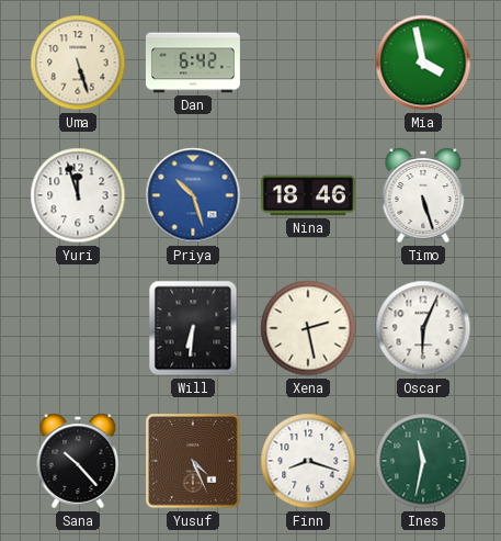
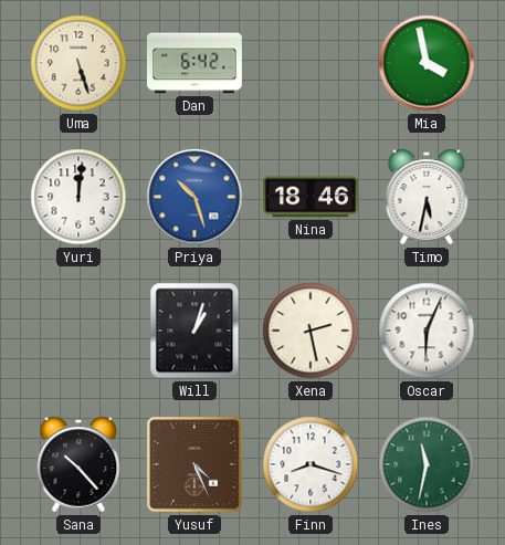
Yuri: 11:57 -> 12:01
Timo: 5:27 -> 5:32
Will: 6:31 -> 1:03
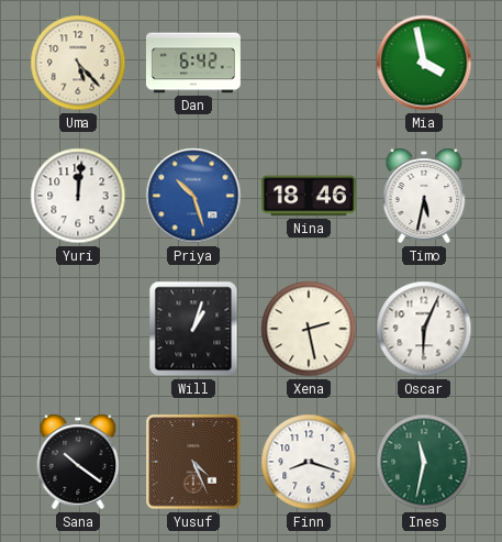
Uma: 5:27 -> 5:23
Sana: 10:23 -> 10:21
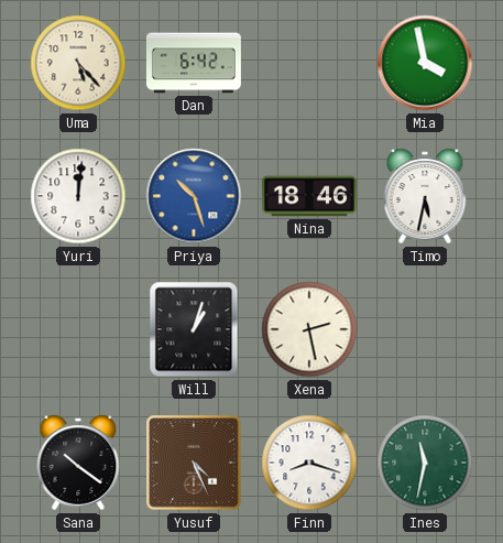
Oscar: 6:04 -> none
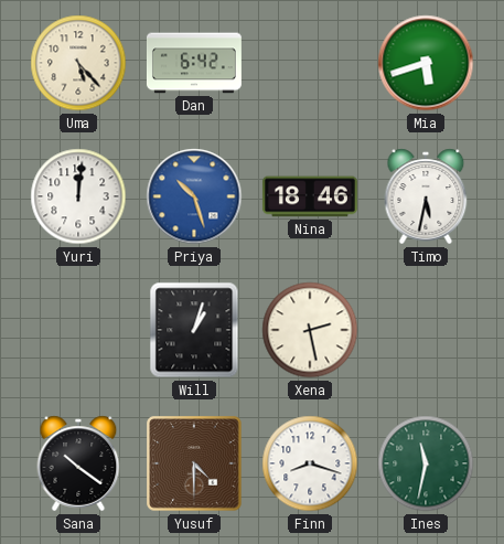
Mia: 3:58 -> 5:42
Yusuf: 4:26 -> 4:30
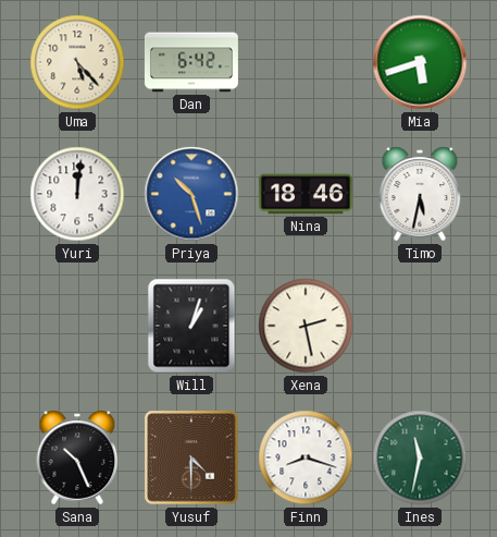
Sana: 10:21 -> 10:26
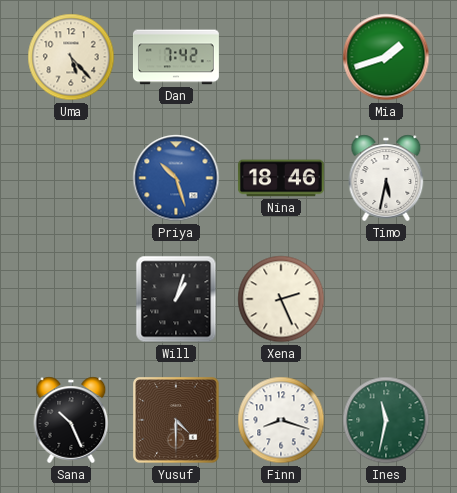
Dan: 6:42 -> 7:42
Mia: 5:42 -> 1:42
Yuri: 12:01 -> none
Xena: 2:28 -> 2:26
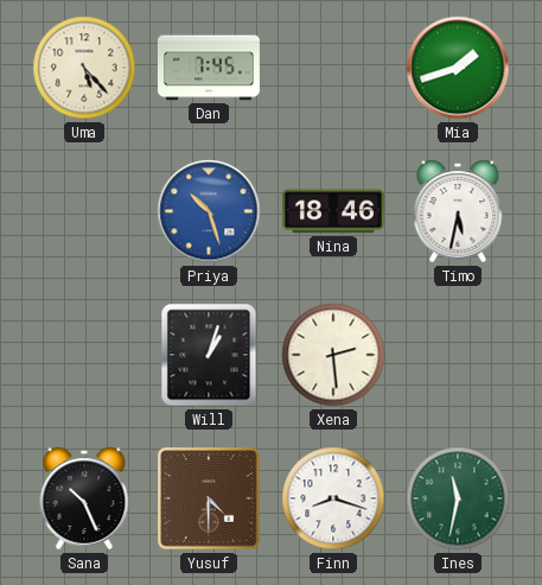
Dan: 7:42 -> 7:45
Xena: 2:26 -> 2:29
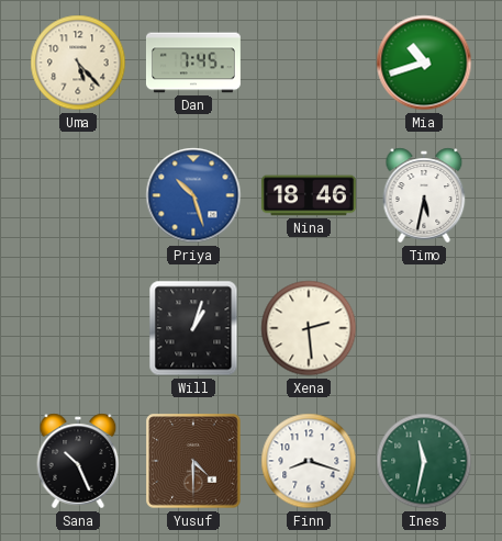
Mia: 1:42 -> 10:42
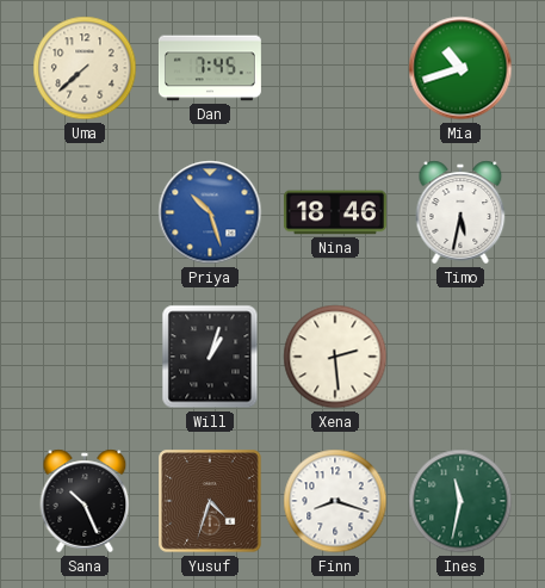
Uma: 5:23 -> 7:38
Yusuf: 4:30 -> 4:33
